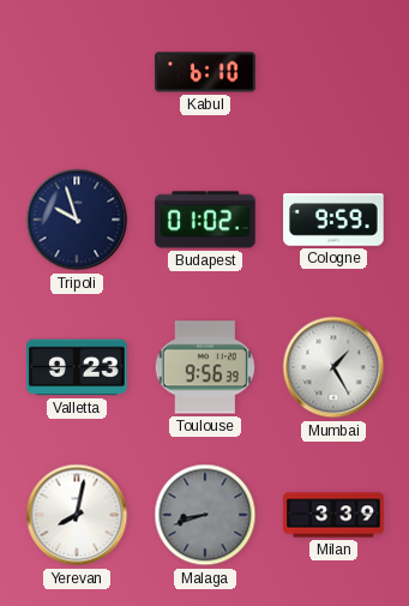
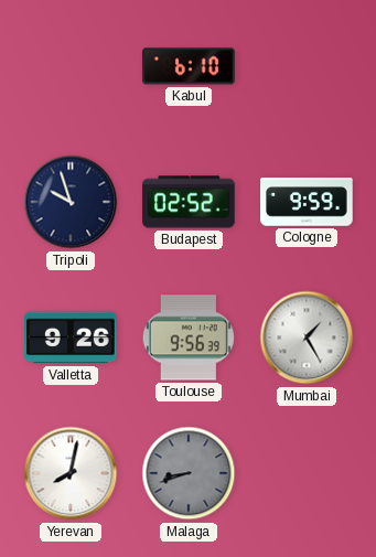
Budapest: 01:02 -> 02:52
Valletta: 9:23 -> 9:26
Milan: 3:39 -> none
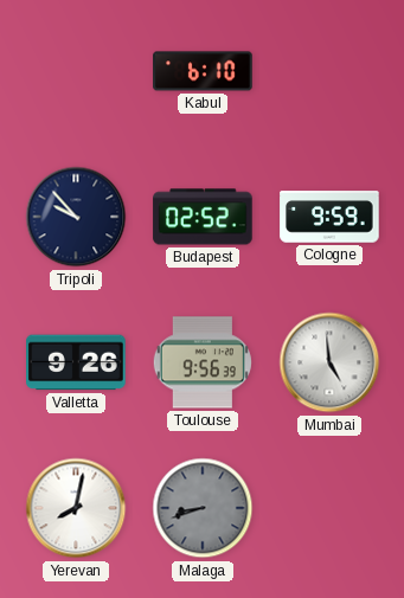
Tripoli: 9:57 -> 9:53
Mumbai: 1:25 -> 4:59
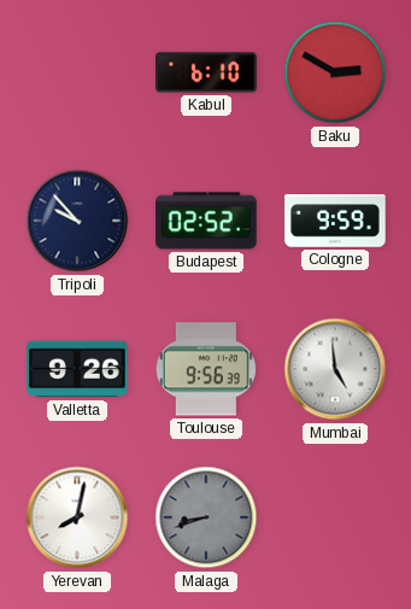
Baku: none -> 2:50
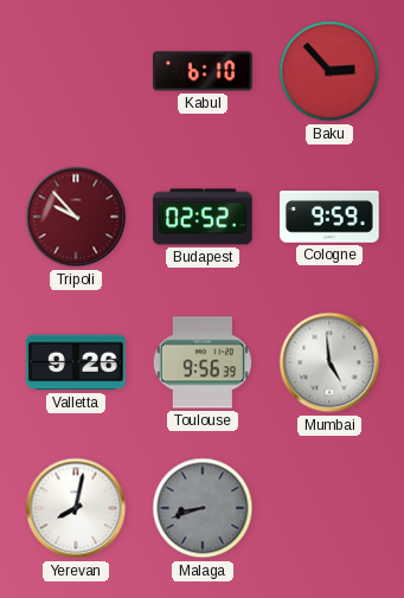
Baku: 2:50 -> 2:53
Tripoli dial: navy -> burgundy
